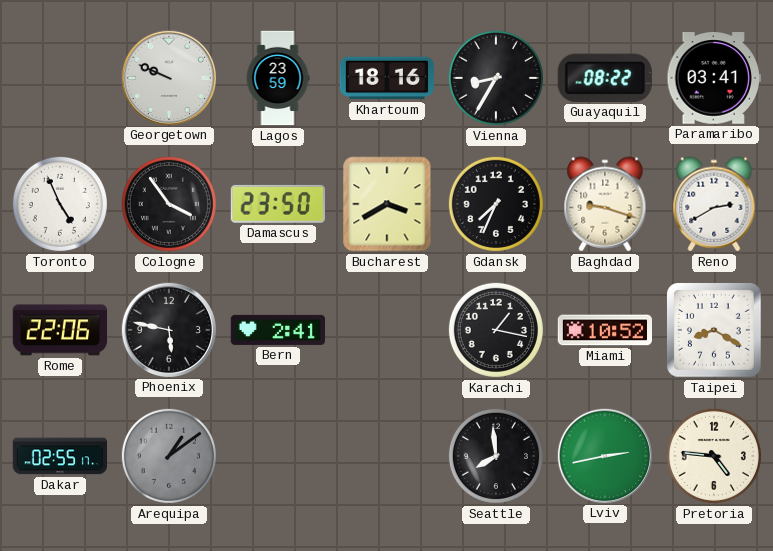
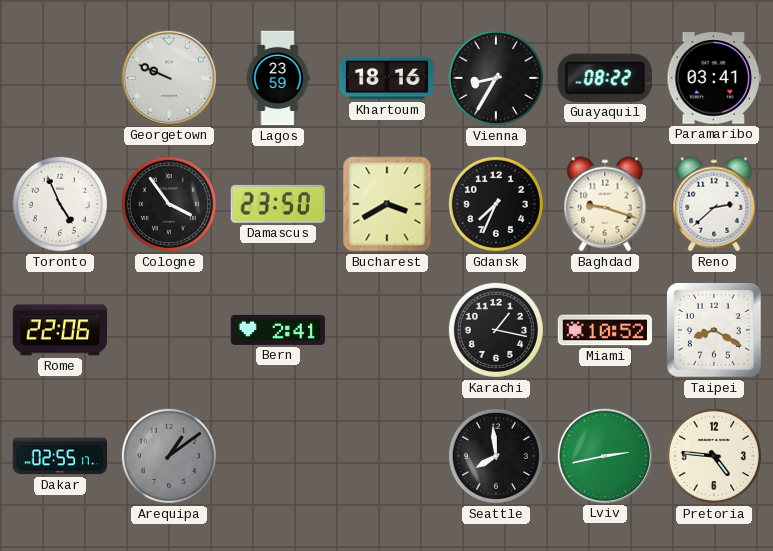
Reno: 2:40 -> 2:38
Phoenix: 5:47 -> none
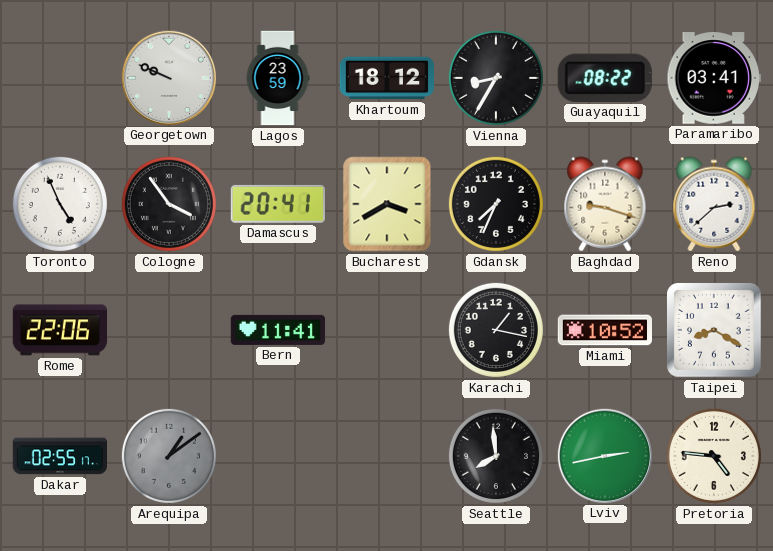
Khartoum: 18:16 -> 18:12
Damascus: 23:50 -> 20:41
Bern: 2:41 -> 11:41
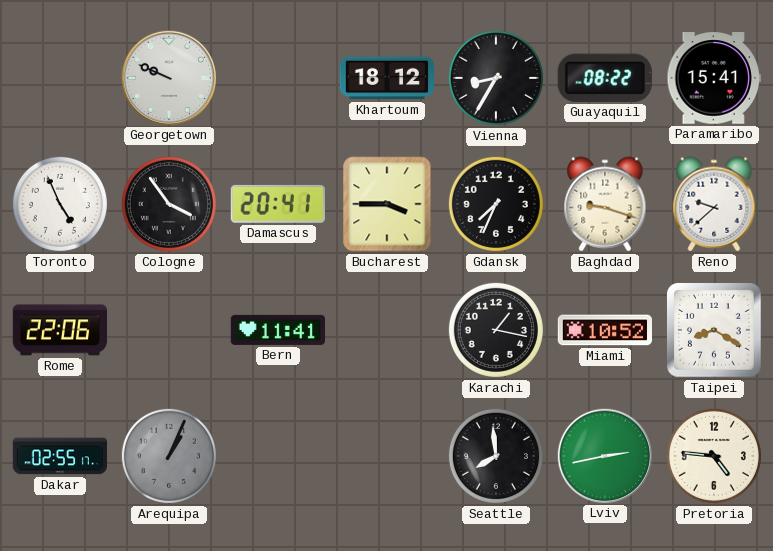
Lagos: 23:59 -> none
Paramaribo: 03:41 -> 15:41
Bucharest: 3:40 -> 3:45
Reno: 2:38 -> 9:38
Arequipa: 1:09 -> 1:04
